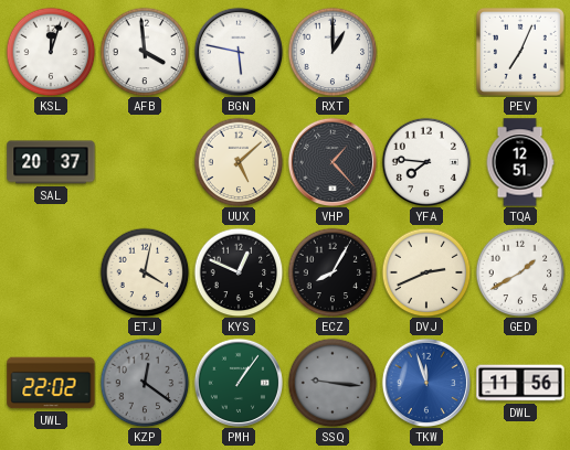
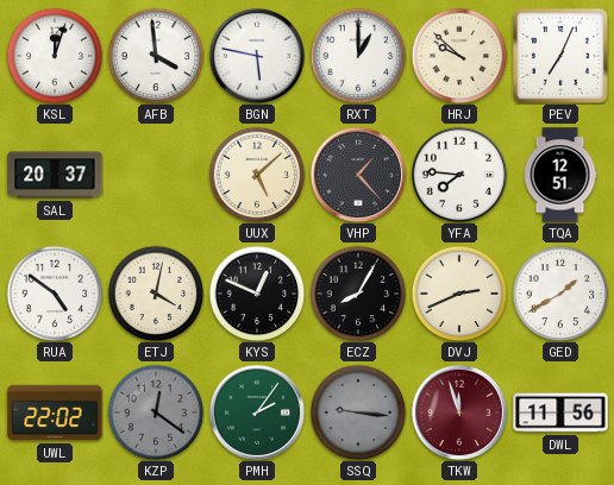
HRJ: none -> 9:52
RUA: none -> 4:51
PMH: 1:06 -> 2:06
TKW dial: blue -> burgundy
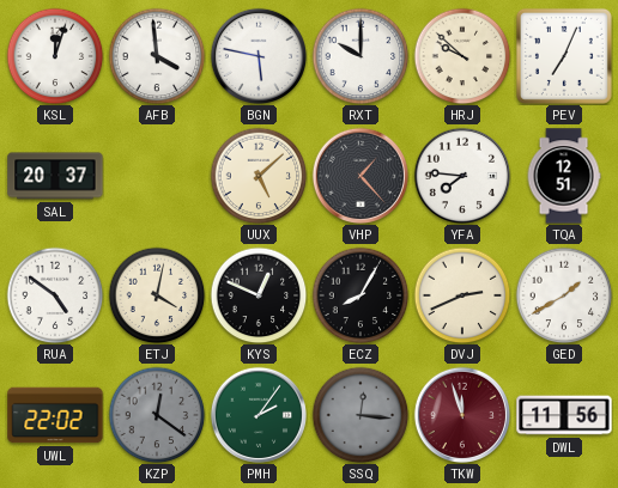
RXT: 1:00 -> 10:00
SSQ: 9:16 -> 12:16
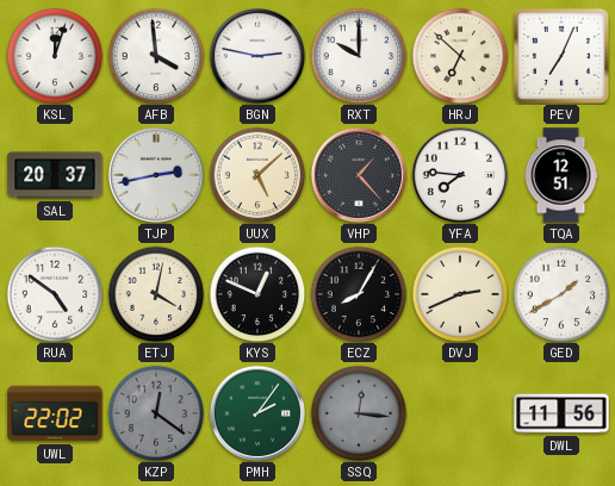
BGN: 5:47 -> 2:47
HRJ: 9:52 -> 6:52
TJP: none -> 2:43
TKW: 11:57 -> none
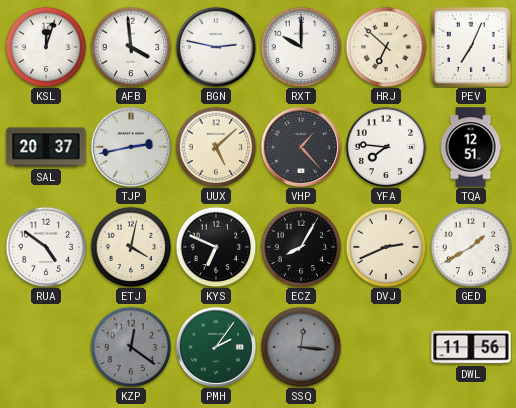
KYS: 12:49 -> 6:49
UWL: 22:02 -> none
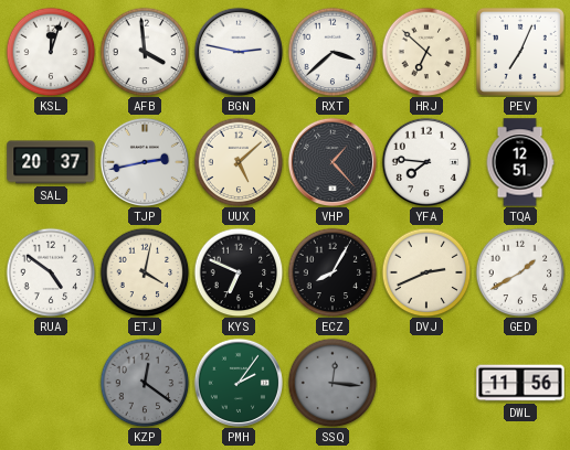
RXT: 10:00 -> 3:38
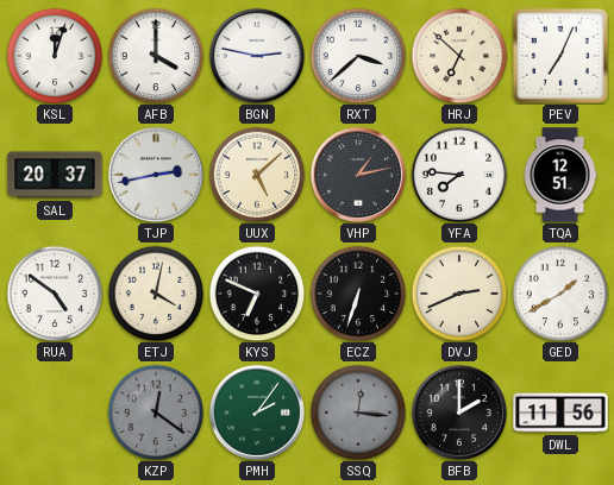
AFB: 3:59 -> 4:00
VHP: 1:23 -> 1:13
ECZ: 8:05 -> 6:33
BFB: none -> 2:00
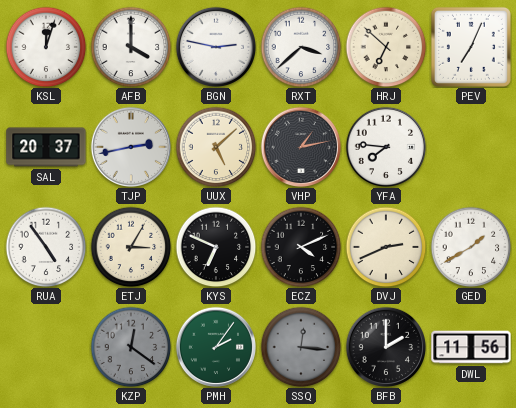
TQA: 12:51 -> none
RUA: 4:51 -> 4:54
ETJ: 4:02 -> 3:05
ECZ: 6:33 -> 4:11
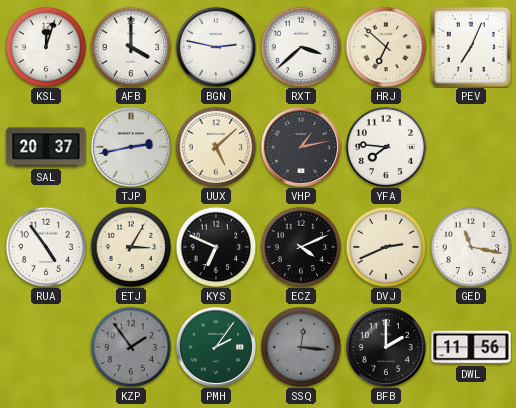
GED: 1:40 -> 11:17
KZP: 12:21 -> 1:54
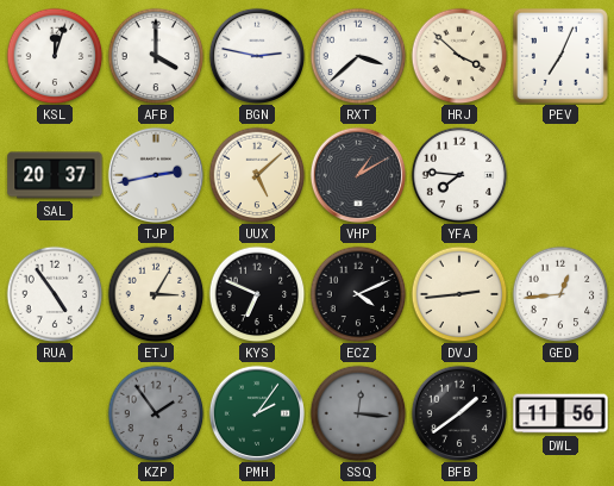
HRJ: 6:52 -> 3:52
VHP: 1:13 -> 1:10
DVJ: 2:41 -> 2:44
GED: 11:17 -> 12:44
BFB: 2:00 -> 1:39
